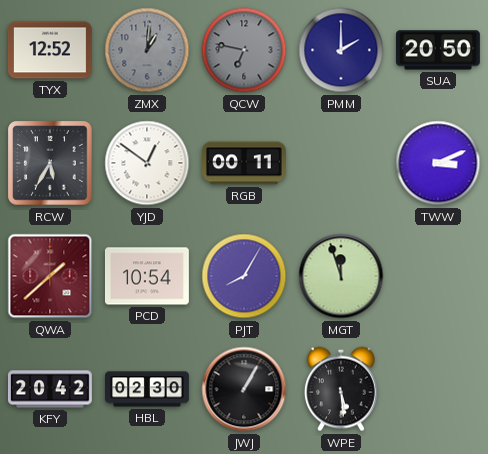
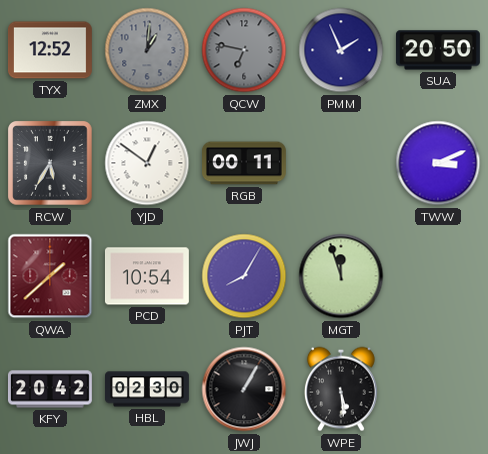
PMM: 2:00 -> 1:56
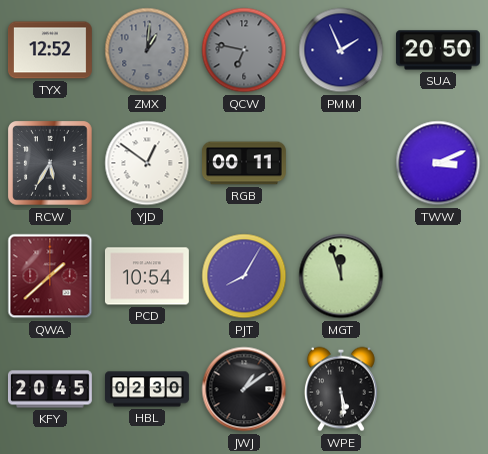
KFY: 20:42 -> 20:45
JWJ: 1:05 -> 1:09
